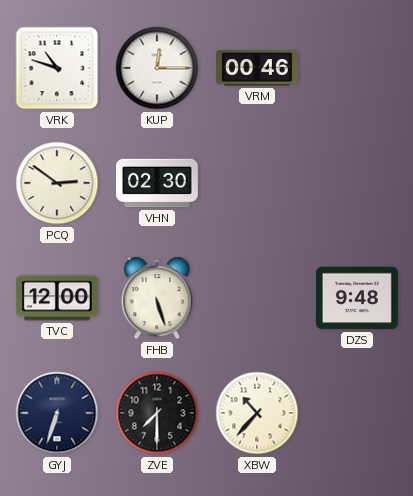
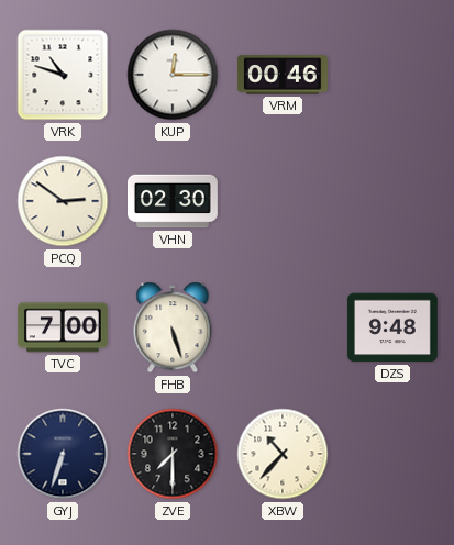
TVC: 12:00 -> 7:00
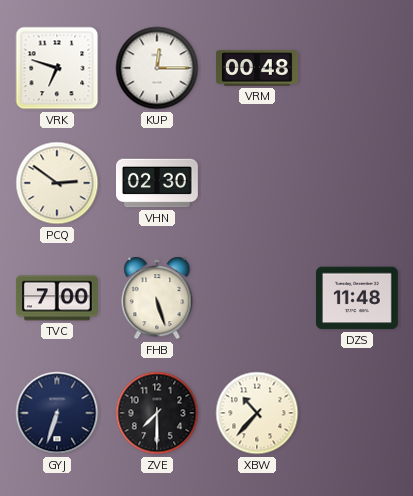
VRK: 10:48 -> 6:48
VRM: 00:46 -> 00:48
DZS: 9:48 -> 11:48
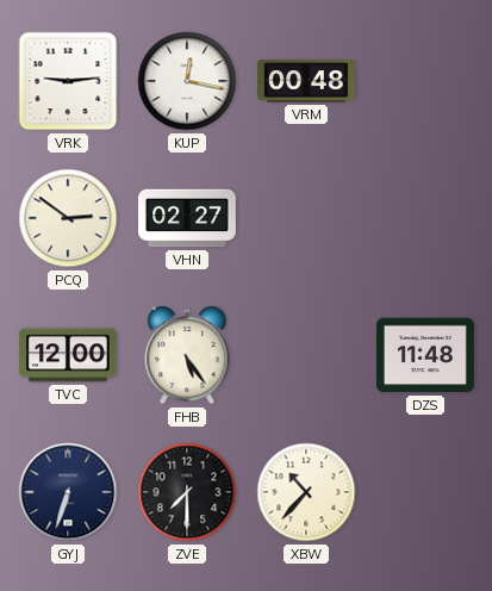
VRK: 6:48 -> 9:14
KUP: 12:15 -> 12:17
VHN: 02:30 -> 02:27
TVC: 7:00 -> 12:00
FHB: 5:27 -> 5:24
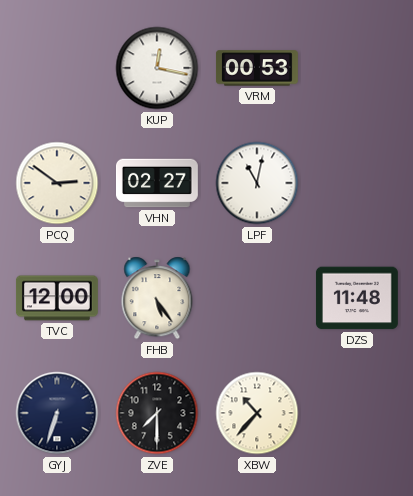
VRK: 9:14 -> none
VRM: 00:48 -> 00:53
LPF: none -> 11:02
